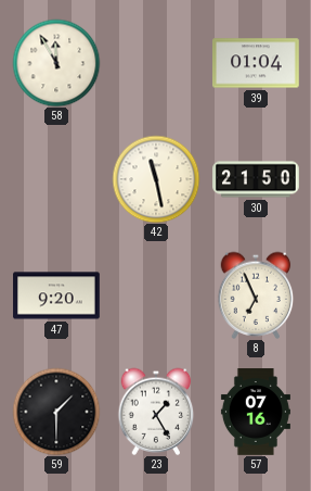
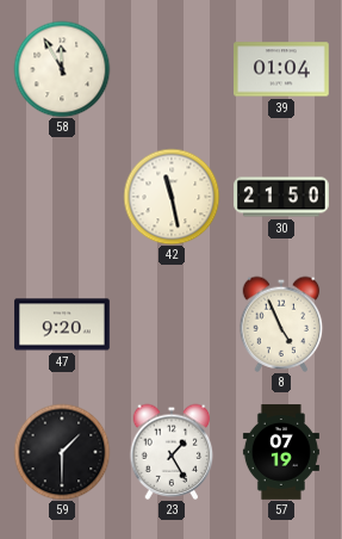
8: 6:56 -> 4:56
57: 07:16 -> 07:19
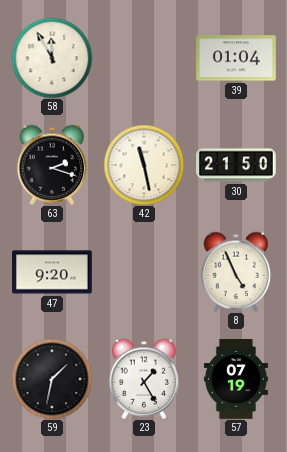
63: none -> 2:18
59: 1:30 -> 1:32
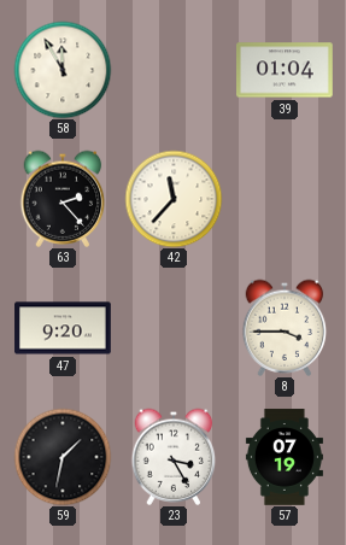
63: 2:18 -> 2:23
42: 11:28 -> 11:37
30: 21:50 -> none
8: 4:56 -> 3:45
23: 1:25 -> 3:25
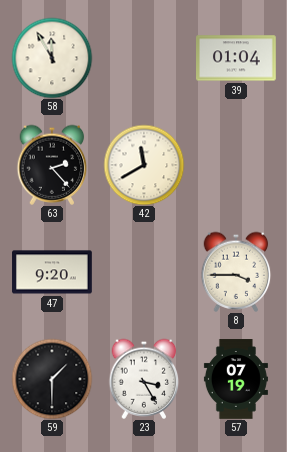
42: 11:37 -> 11:40
59: 1:32 -> 1:30
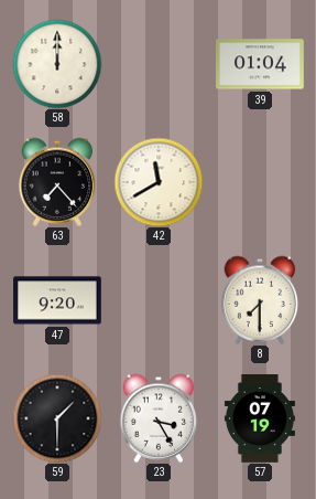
58: 11:55 -> 12:00
63: 2:23 -> 7:23
8: 3:45 -> 7:30
